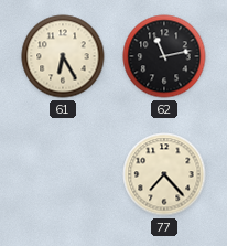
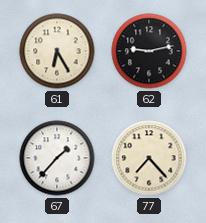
62: 11:13 -> 9:13
67: none -> 1:37
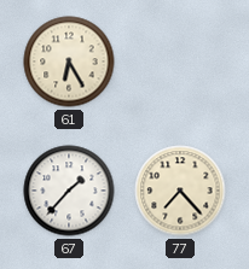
62: 9:13 -> none
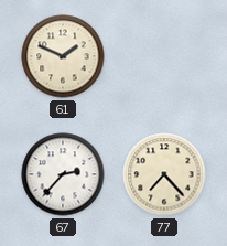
61: 6:25 -> 1:49
67: 1:37 -> 2:37
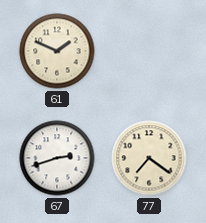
67: 2:37 -> 2:42
77: 7:23 -> 7:21
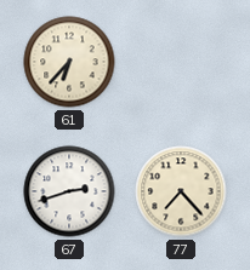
61: 1:49 -> 6:37
77: 7:21 -> 7:23
